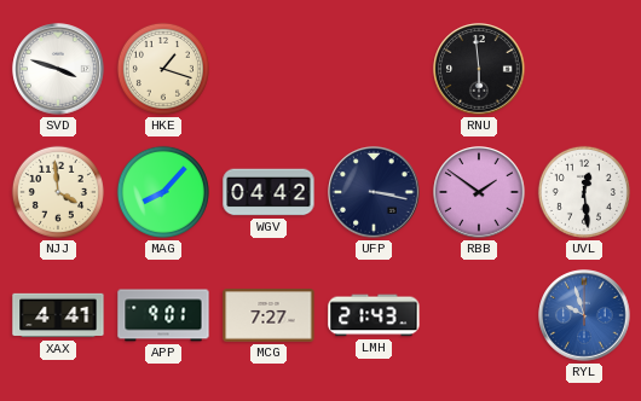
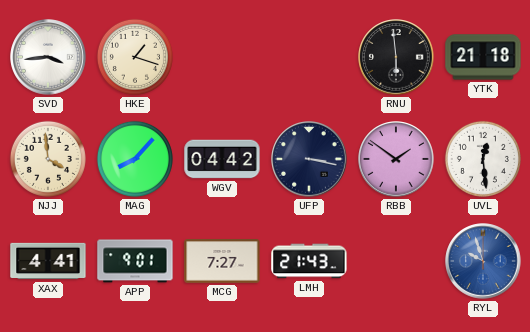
SVD: 3:48 -> 3:44
YTK: none -> 21:18
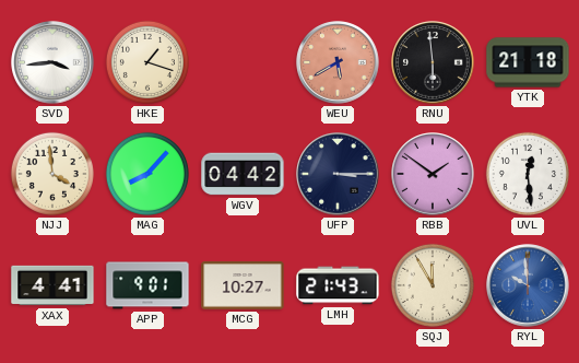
WEU: none -> 5:40
UFP: 3:17 -> 3:15
MCG: 7:27 -> 10:27
SQJ: none -> 11:55
RYL: 9:57 -> 9:59
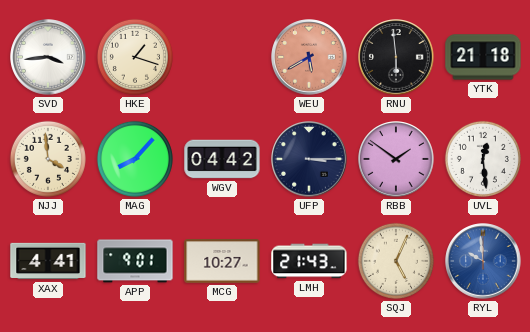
SQJ: 11:55 -> 5:04
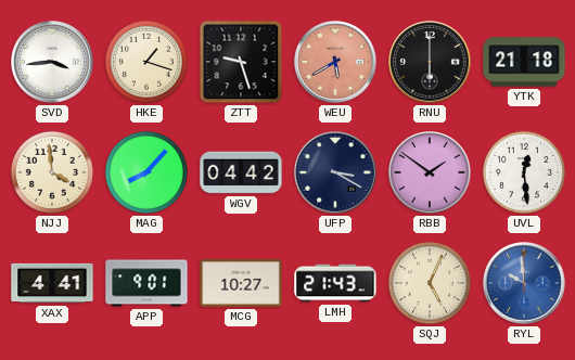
ZTT: none -> 9:27
RNU: 5:59 -> 6:00
UFP: 3:15 -> 3:20
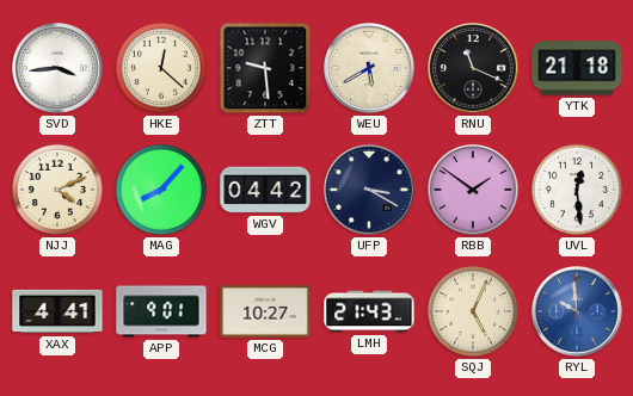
HKE: 1:18 -> 12:22
ZTT: 9:27 -> 9:29
WEU dial: salmon -> cream
RNU: 6:00 -> 11:19
NJJ: 3:59 -> 4:11
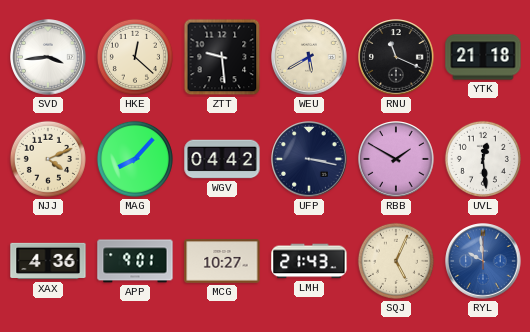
UFP: 3:20 -> 3:17
RBB: 1:51 -> 1:50
XAX: 4:41 -> 4:36
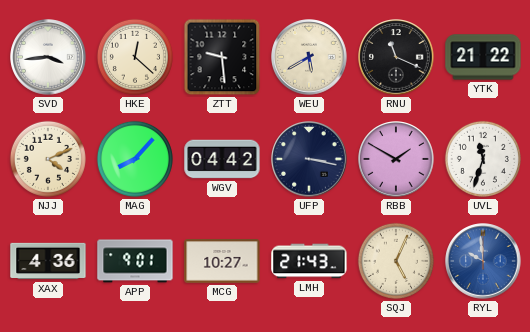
YTK: 21:18 -> 21:22
UVL: 12:29 -> 11:33
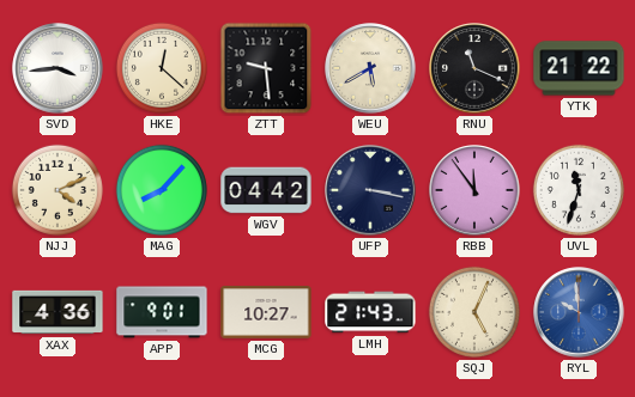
RBB: 1:50 -> 11:54
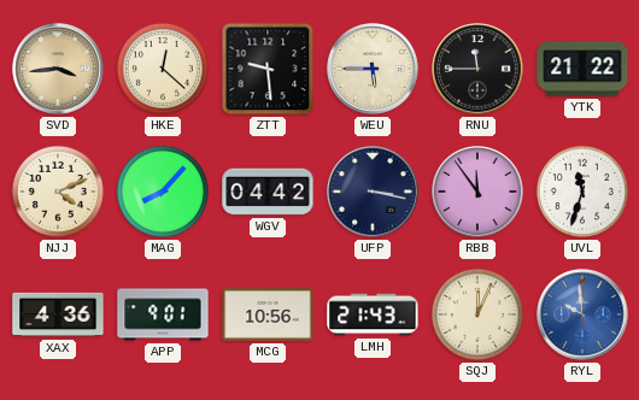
SVD dial: white -> champagne
WEU: 5:40 -> 5:45
RNU: 11:19 -> 11:45
MCG: 10:27 -> 10:56
SQJ: 5:04 -> 12:04
